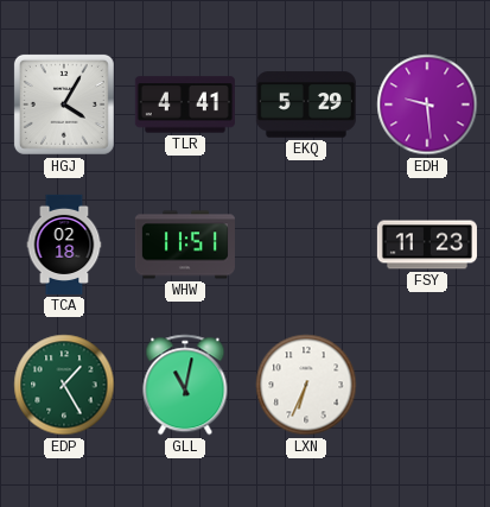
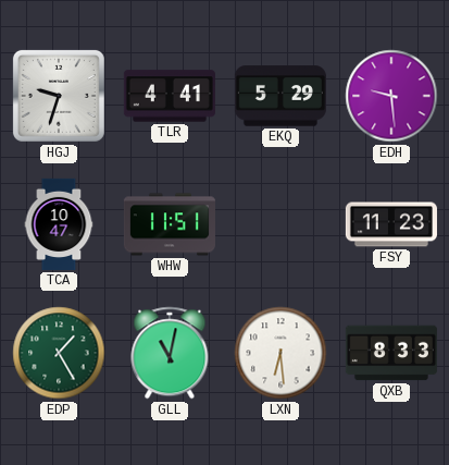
HGJ: 4:05 -> 9:33
TCA: 02:18 -> 10:47
LXN: 6:34 -> 6:29
QXB: none -> 8:33
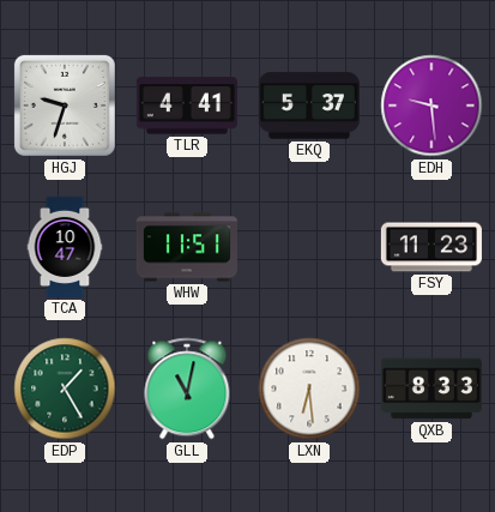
EKQ: 5:29 -> 5:37
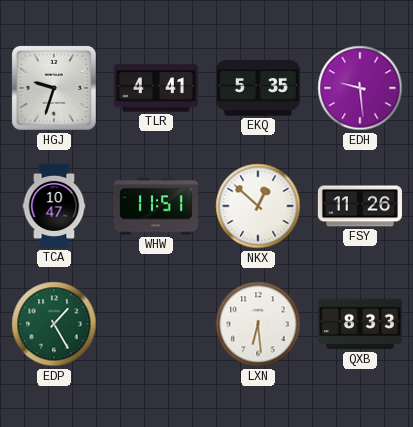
EKQ: 5:37 -> 5:35
NKX: none -> 12:52
FSY: 11:23 -> 11:26
GLL: 11:02 -> none
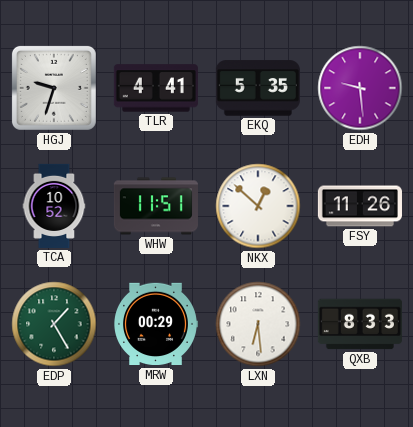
TCA: 10:47 -> 10:52
MRW: none -> 00:29
